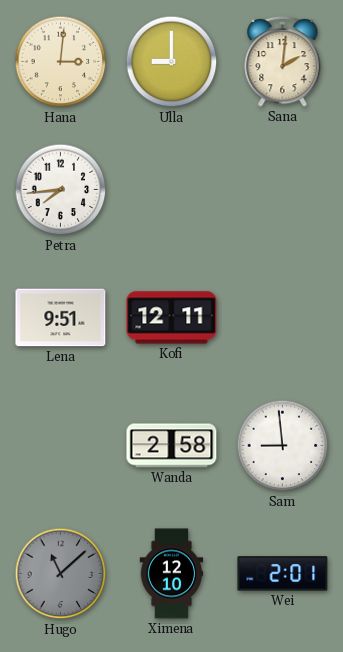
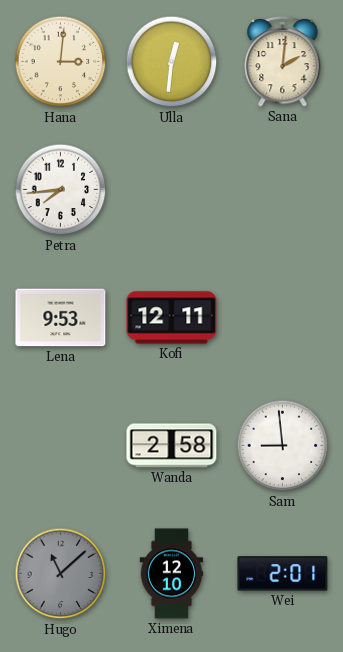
Ulla: 9:00 -> 12:31
Lena: 9:51 -> 9:53
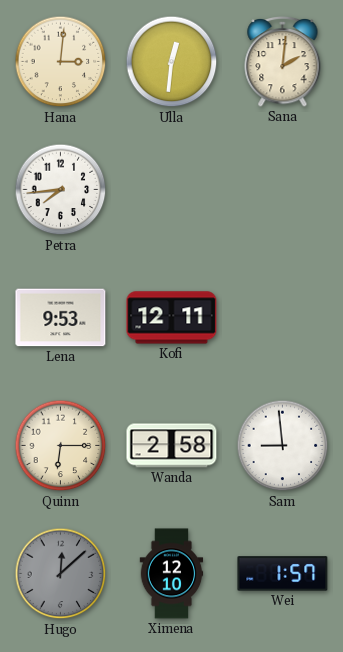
Quinn: none -> 6:15
Hugo: 11:08 -> 12:08
Wei: 2:01 -> 1:57
